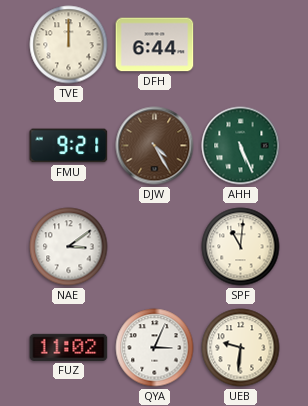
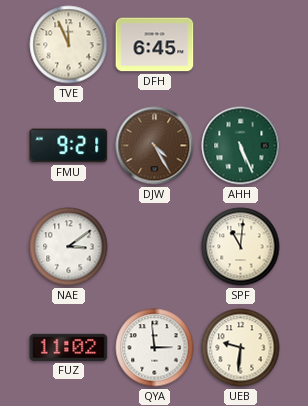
TVE: 12:00 -> 11:56
DFH: 6:44 -> 6:45
QYA: 3:04 -> 2:59
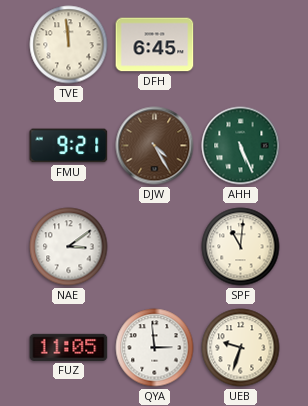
TVE: 11:56 -> 11:59
FUZ: 11:02 -> 11:05
UEB: 9:31 -> 9:33
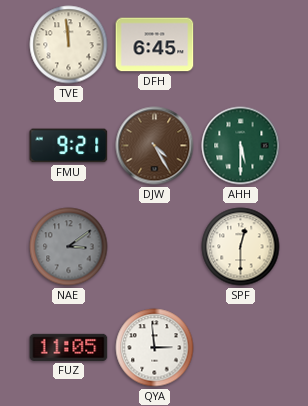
AHH: 5:26 -> 5:30
NAE dial: white -> grey
SPF: 11:01 -> 12:30
UEB: 9:33 -> none
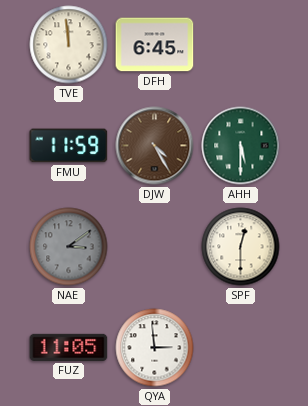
FMU: 9:21 -> 11:59
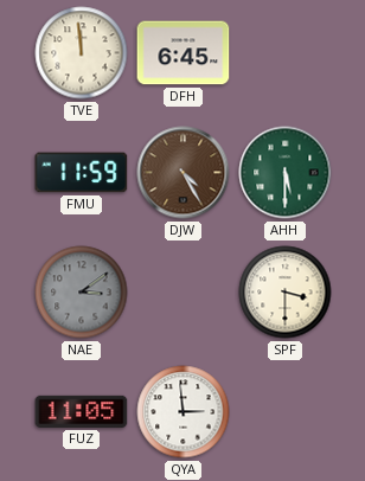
SPF: 12:30 -> 3:30
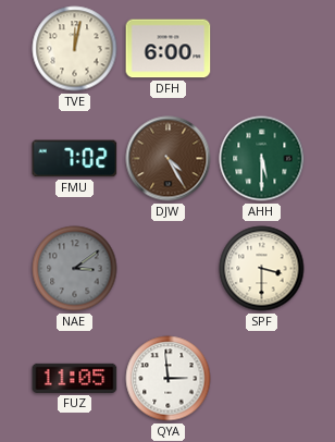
TVE: 11:59 -> 12:02
DFH: 6:45 -> 6:00
FMU: 11:59 -> 7:02
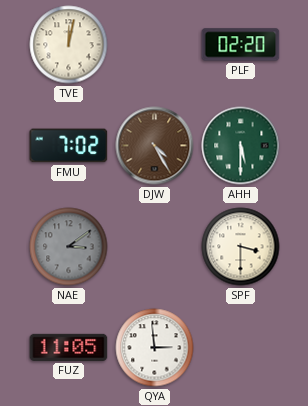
DFH: 6:00 -> none
PLF: none -> 02:20
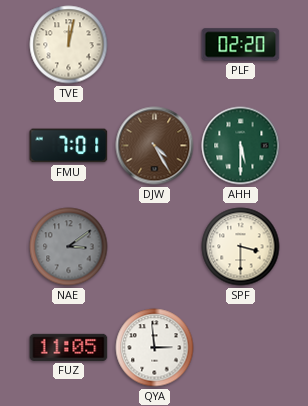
FMU: 7:02 -> 7:01
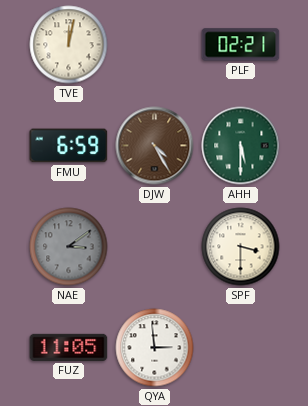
PLF: 02:20 -> 02:21
FMU: 7:01 -> 6:59
